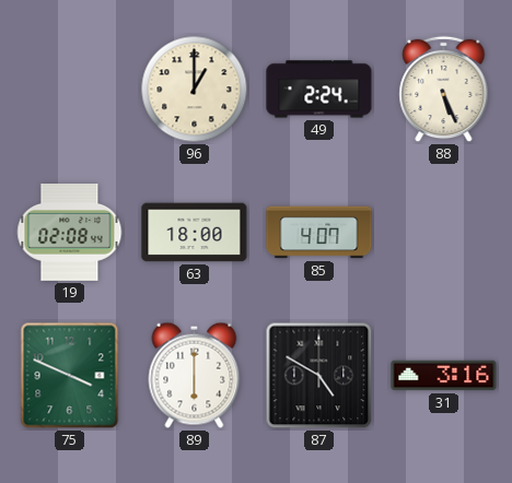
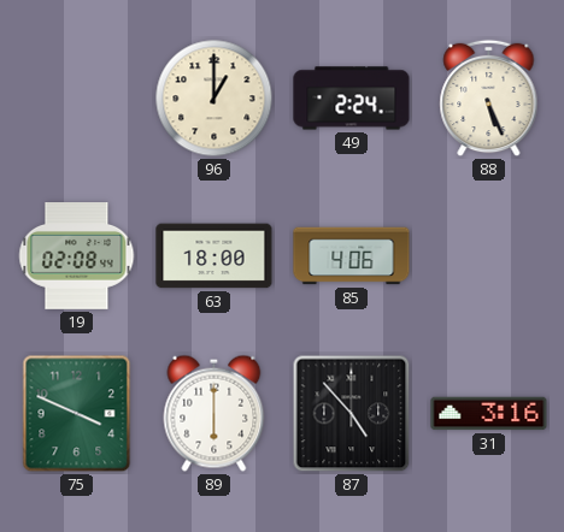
85: 4:07 -> 4:06
87: 4:50 -> 4:53
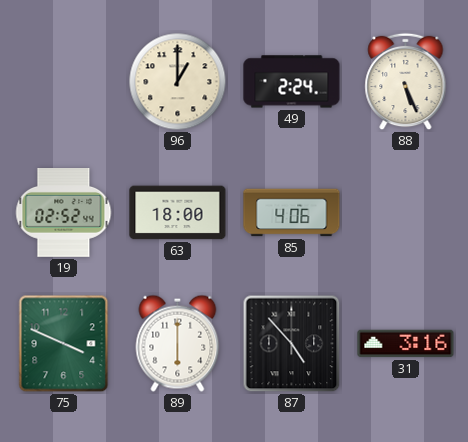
19: 02:08 -> 02:52
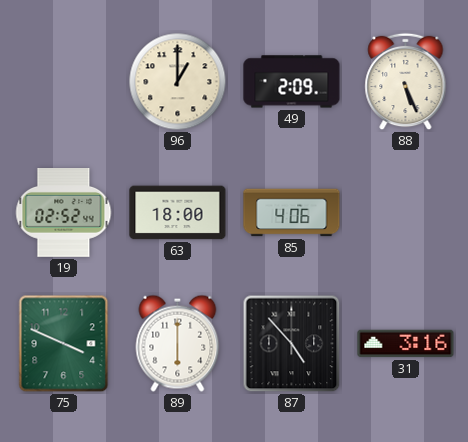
49: 2:24 -> 2:09
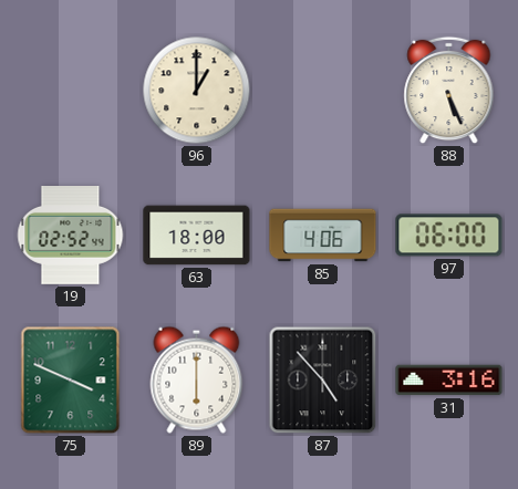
49: 2:09 -> none
97: none -> 06:00
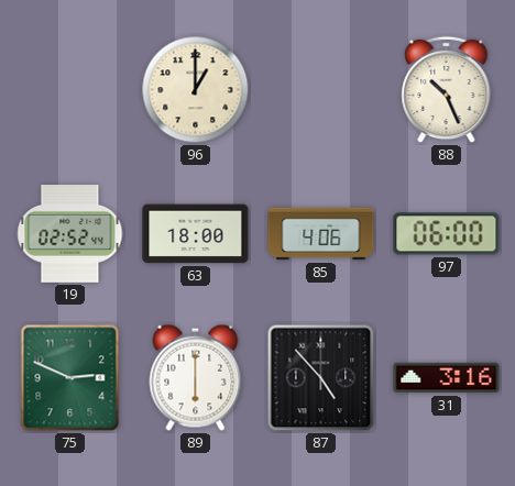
88: 5:26 -> 10:26
75: 3:49 -> 2:49
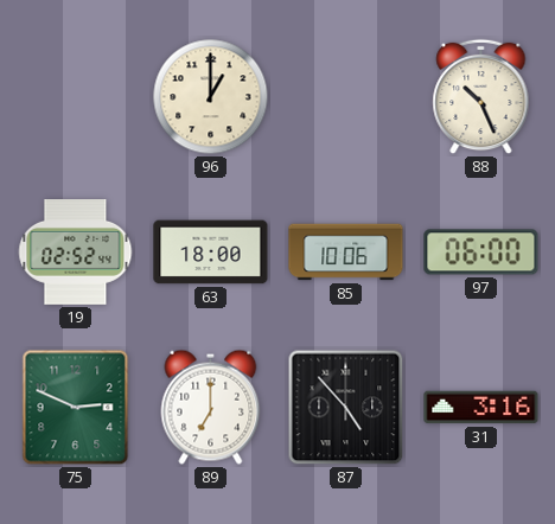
85: 4:06 -> 10:06
89: 6:00 -> 7:00
